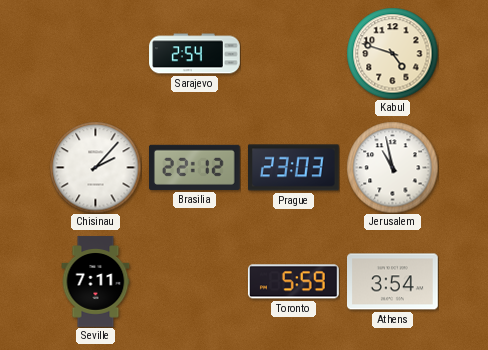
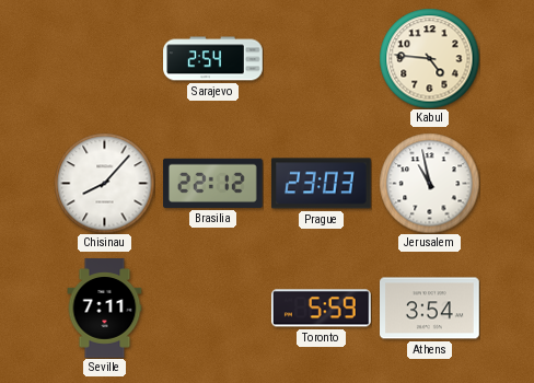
Kabul: 4:48 -> 4:46
Chisinau: 2:07 -> 8:07
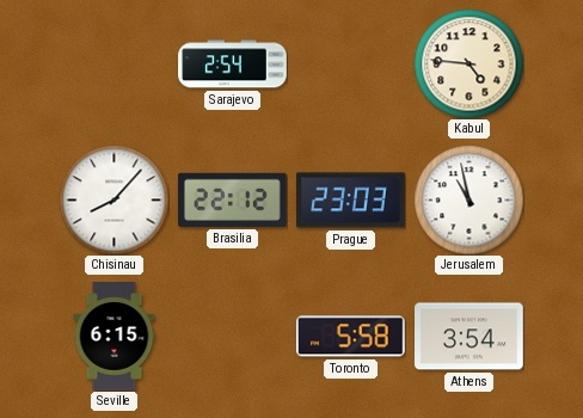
Seville: 7:11 -> 6:15
Toronto: 5:59 -> 5:58
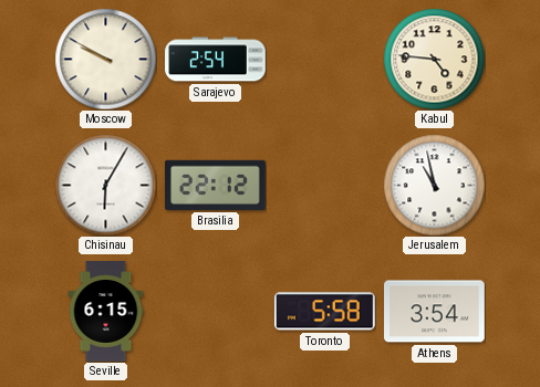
Moscow: none -> 9:50
Chisinau: 8:07 -> 6:05
Prague: 23:03 -> none
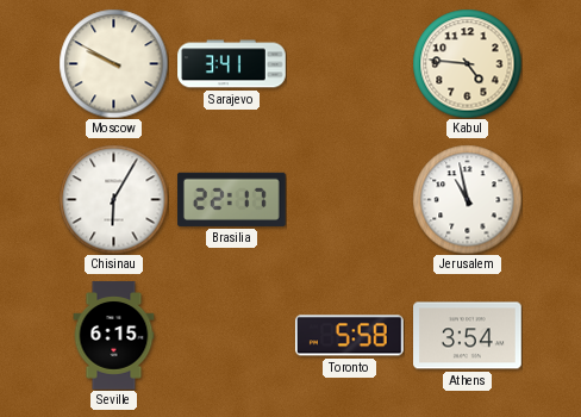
Sarajevo: 2:54 -> 3:41
Brasilia: 22:12 -> 22:17
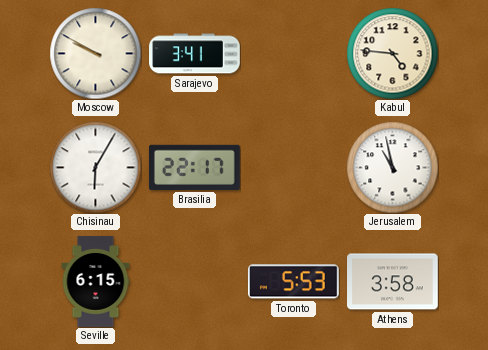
Toronto: 5:58 -> 5:53
Athens: 3:54 -> 3:58
